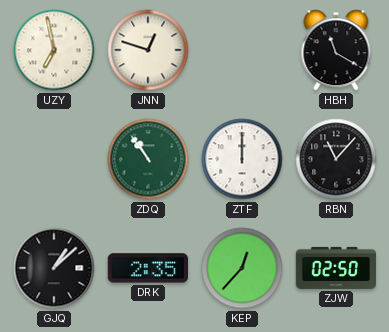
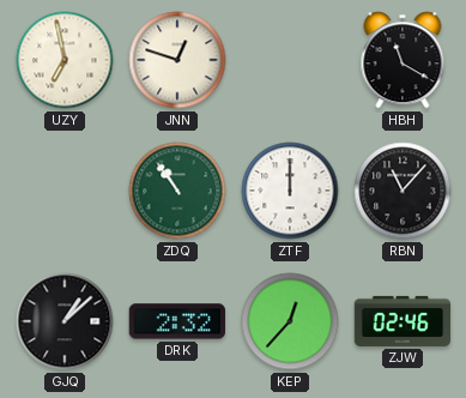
DRK: 2:35 -> 2:32
ZJW: 02:50 -> 02:46
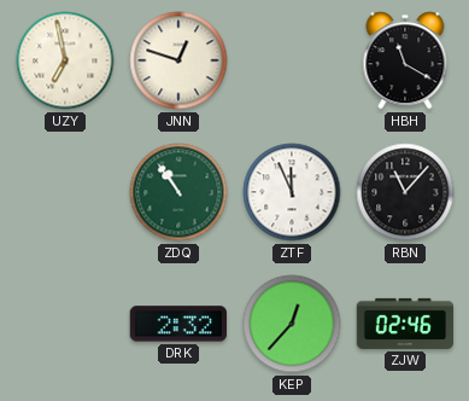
ZTF: 12:00 -> 11:56
GJQ: 1:08 -> none
